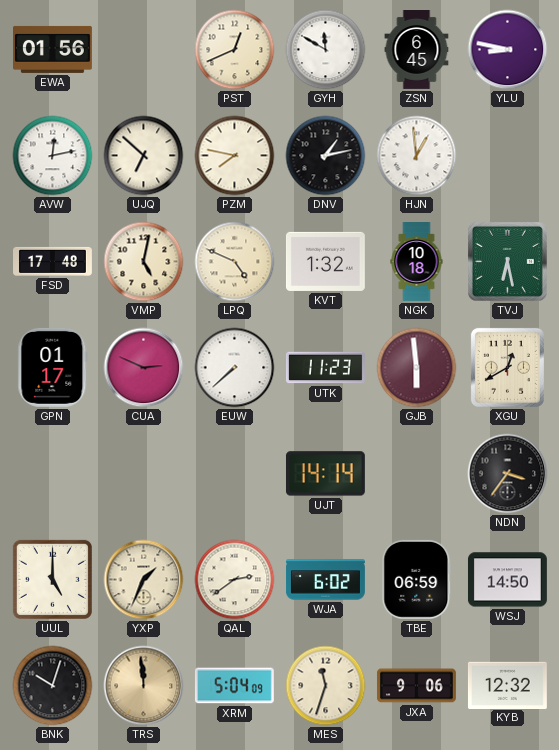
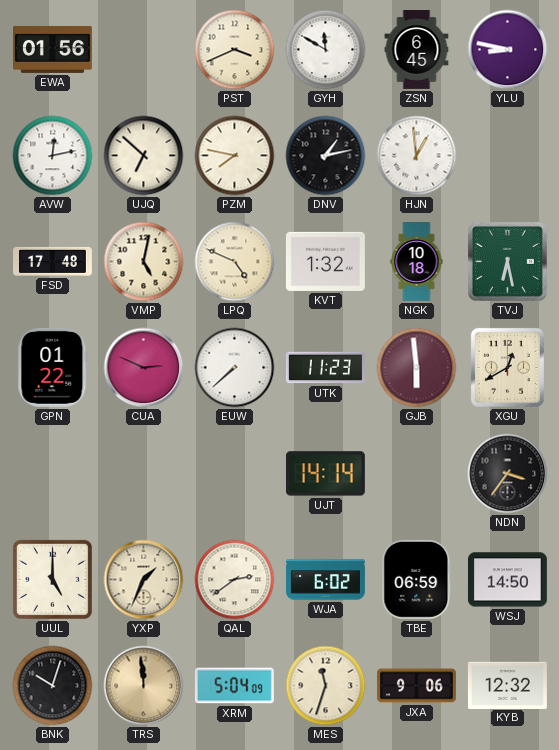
PST: 12:41 -> 3:41
GPN: 01:17 -> 01:22
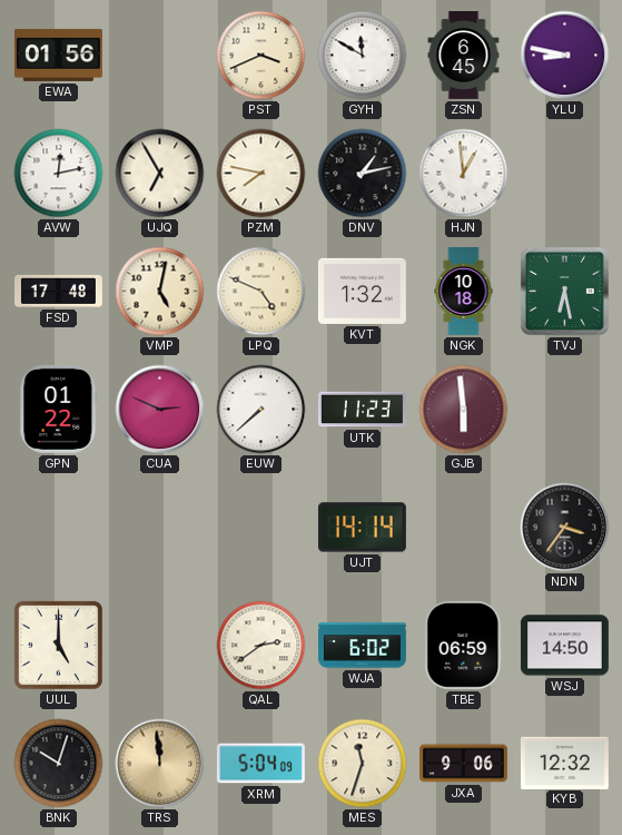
UJQ: 6:52 -> 6:55
XGU: 12:40 -> none
YXP: 1:34 -> none
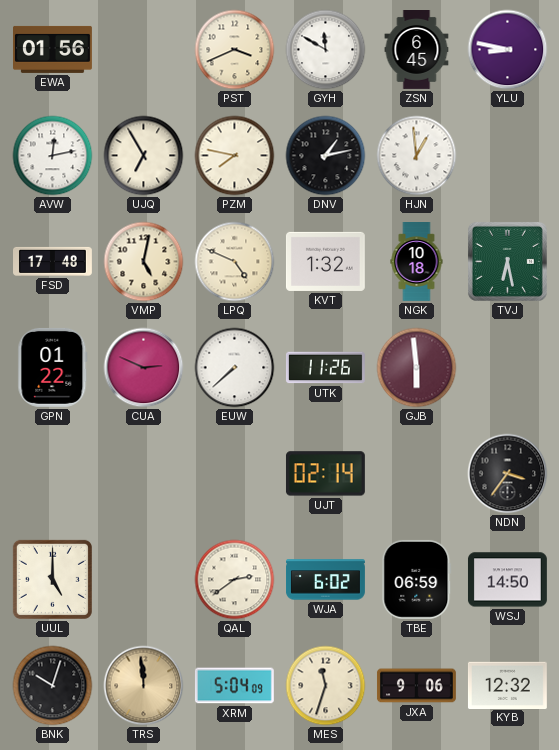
UTK: 11:23 -> 11:26
UJT: 14:14 -> 02:14
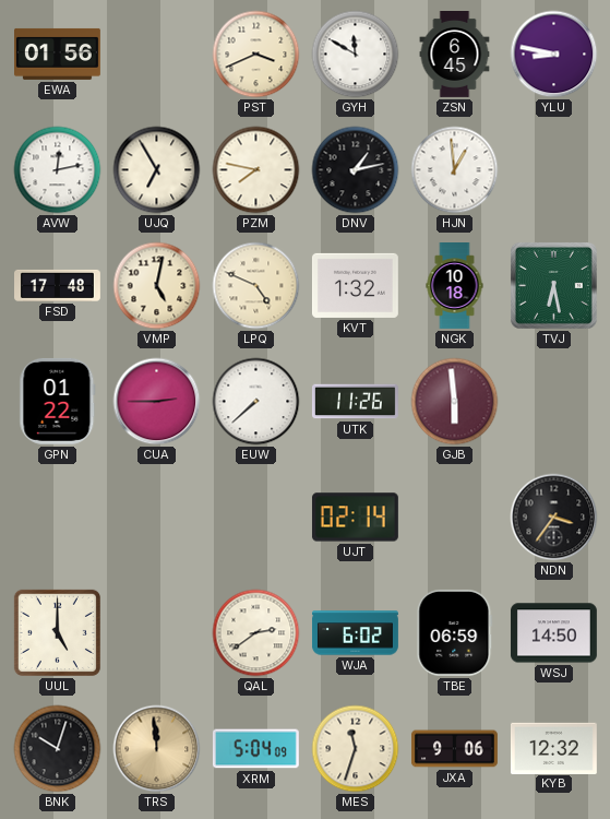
CUA: 2:49 -> 2:45
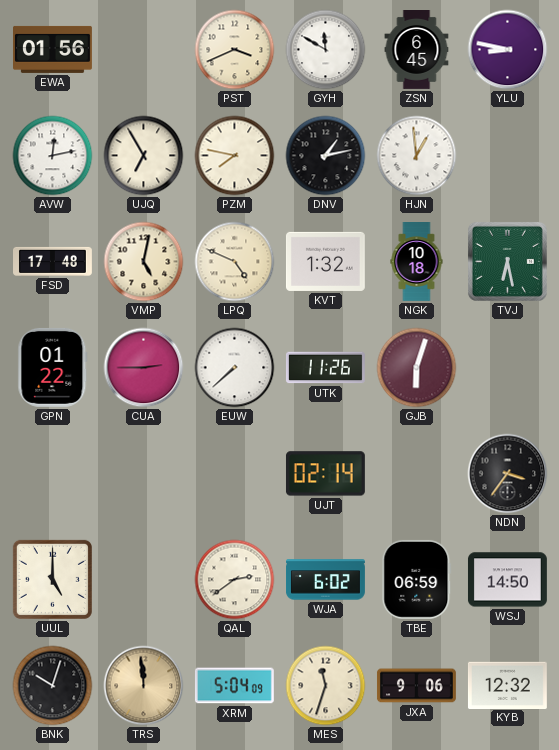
GJB: 5:59 -> 6:03
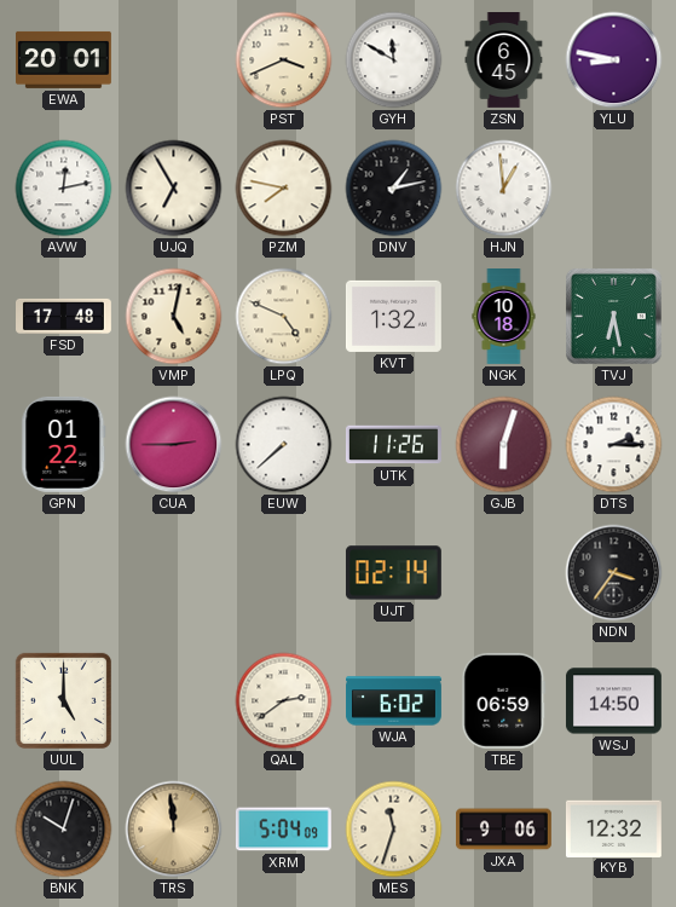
EWA: 01:56 -> 20:01
DTS: none -> 2:15
